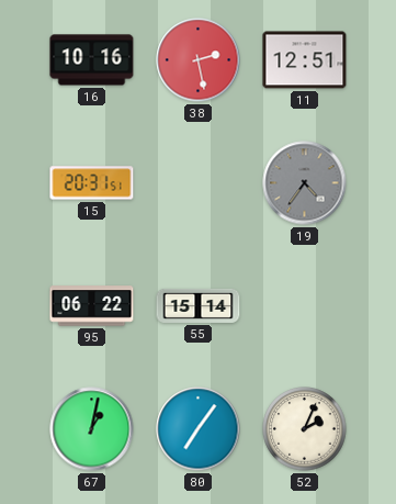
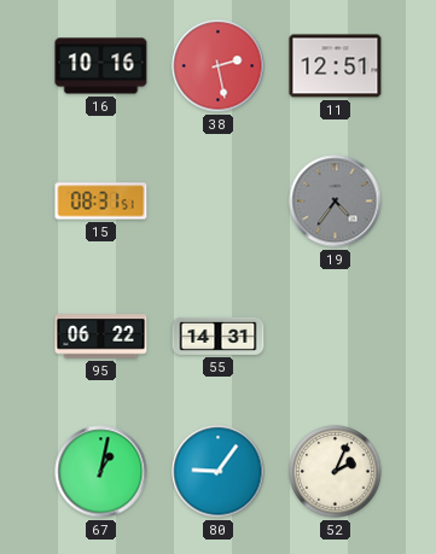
15: 20:31 -> 08:31
55: 15:14 -> 14:31
80: 7:06 -> 9:06
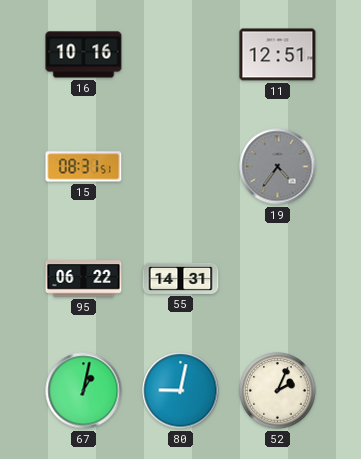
38: 2:28 -> none
80: 9:06 -> 9:02
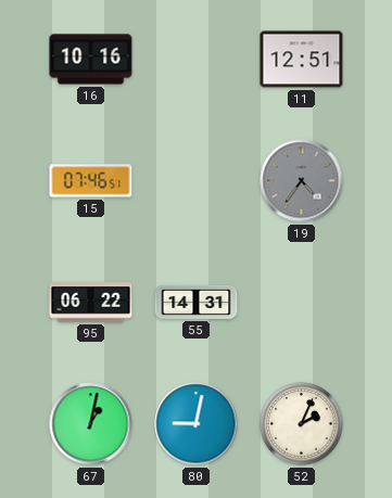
15: 08:31 -> 07:46
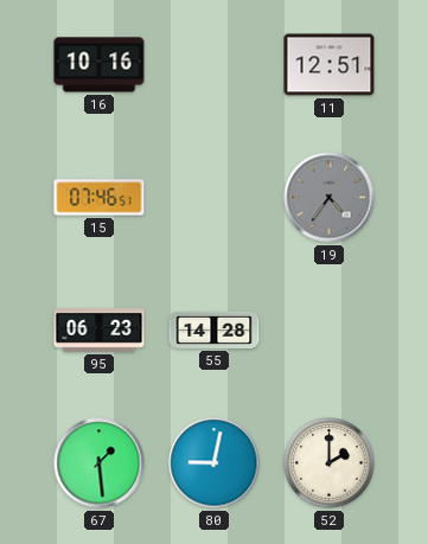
95: 06:22 -> 06:23
55: 14:31 -> 14:28
67: 1:02 -> 1:29
52: 2:04 -> 2:00
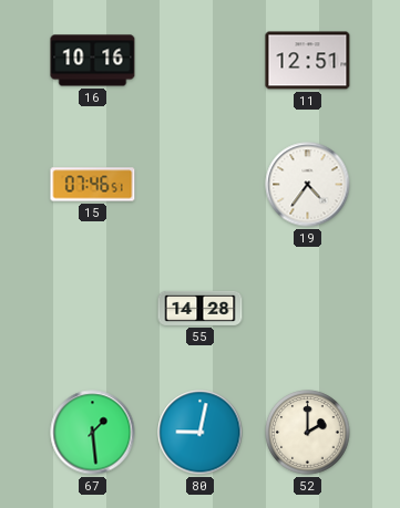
19 dial: grey -> white
95: 06:23 -> none
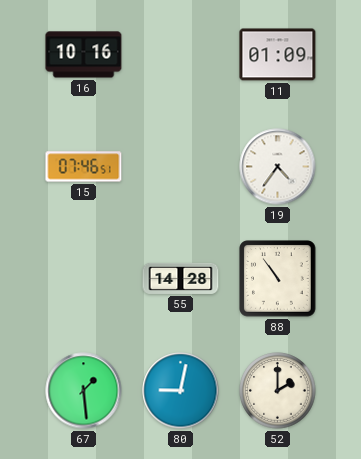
11: 12:51 -> 01:09
88: none -> 10:54
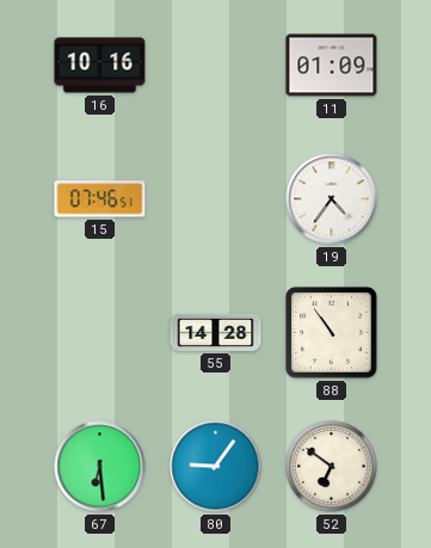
67: 1:29 -> 6:29
80: 9:02 -> 9:06
52: 2:00 -> 6:51
